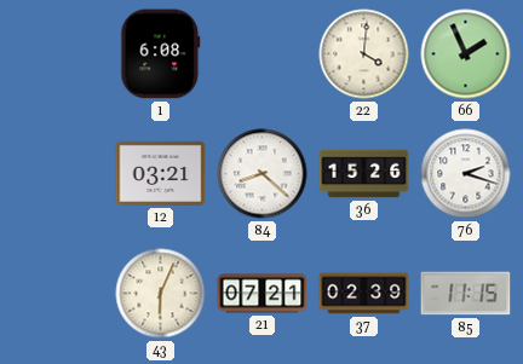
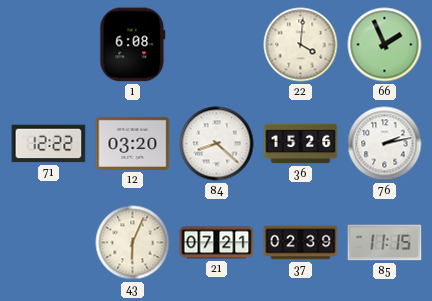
71: none -> 12:22
12: 03:21 -> 03:20
76: 2:18 -> 2:13
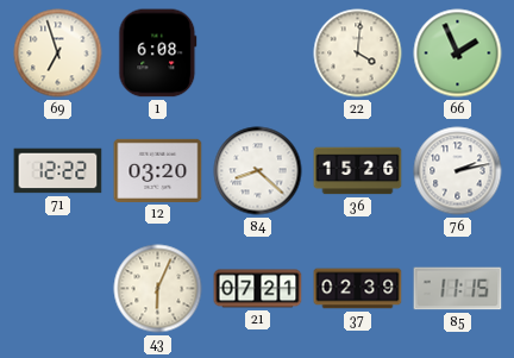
69: none -> 6:57
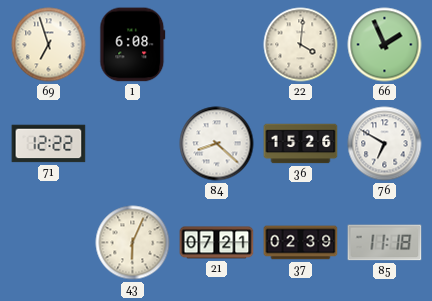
12: 03:20 -> none
76: 2:13 -> 6:50
85: 11:15 -> 11:18
